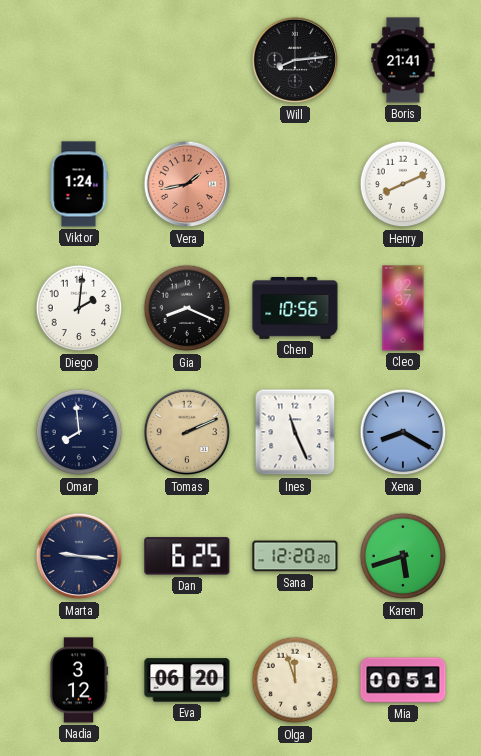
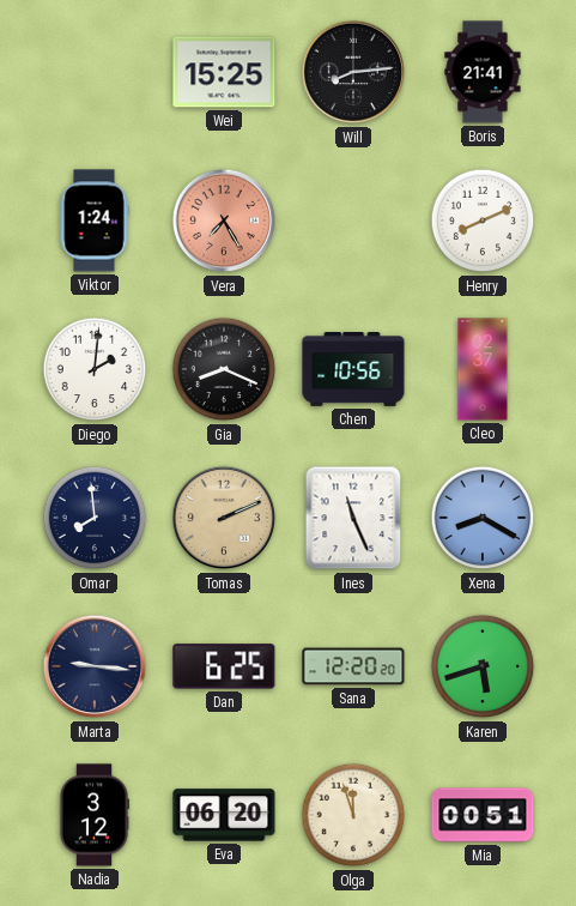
Wei: none -> 15:25
Vera: 1:43 -> 7:25
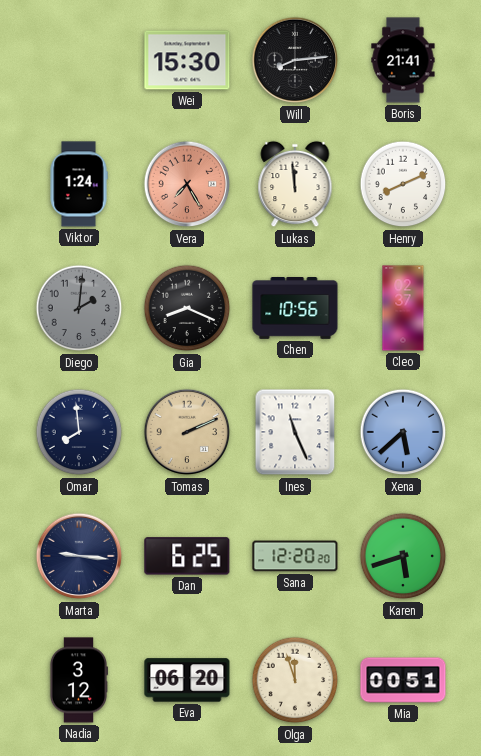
Wei: 15:25 -> 15:30
Lukas: none -> 11:59
Diego dial: white -> grey
Xena: 8:20 -> 5:38
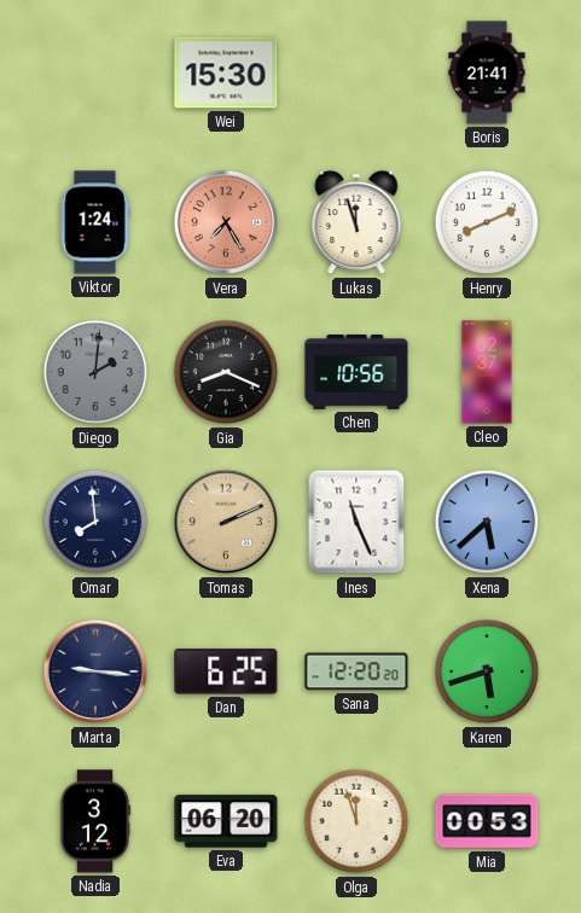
Will: 8:14 -> none
Lukas: 11:59 -> 11:57
Mia: 00:51 -> 00:53
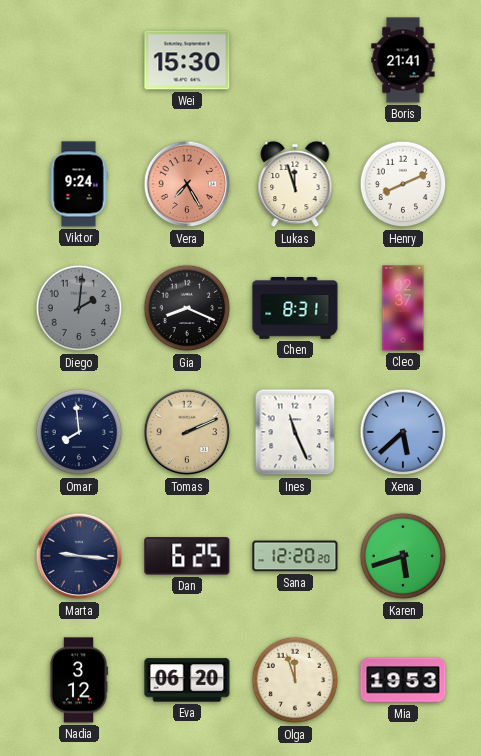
Viktor: 1:24 -> 9:24
Chen: 10:56 -> 8:31
Mia: 00:53 -> 19:53
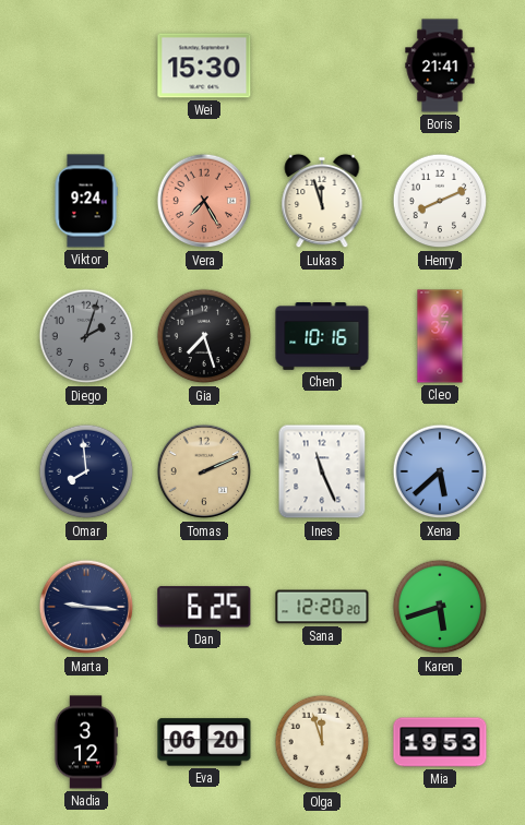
Diego: 2:01 -> 2:03
Gia: 8:19 -> 7:27
Chen: 8:31 -> 10:16
